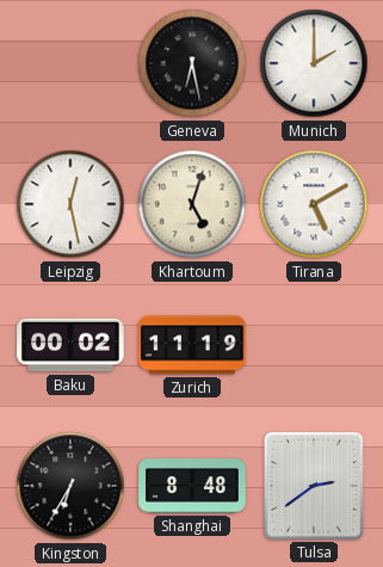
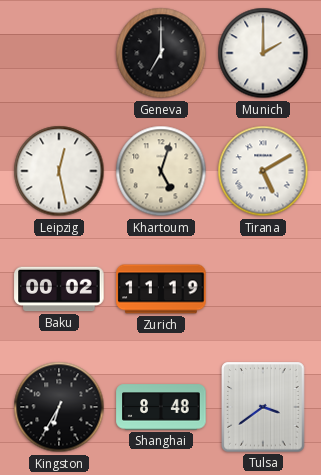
Geneva: 6:28 -> 7:00
Tulsa: 2:39 -> 3:39
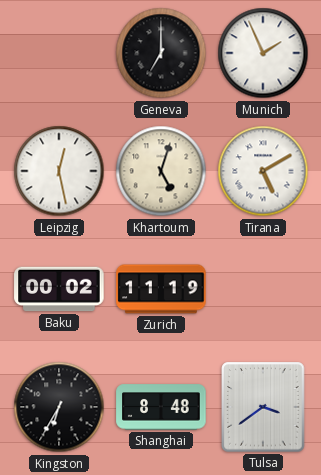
Munich: 2:00 -> 1:56
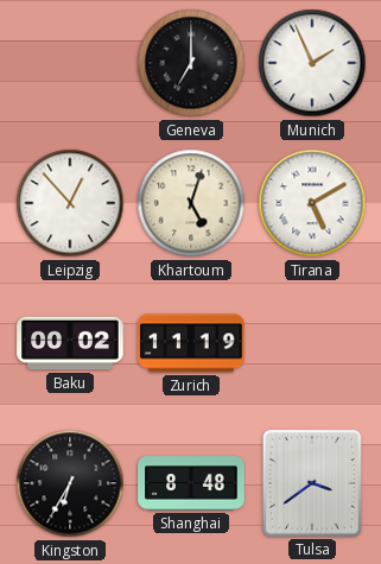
Leipzig: 12:28 -> 12:53
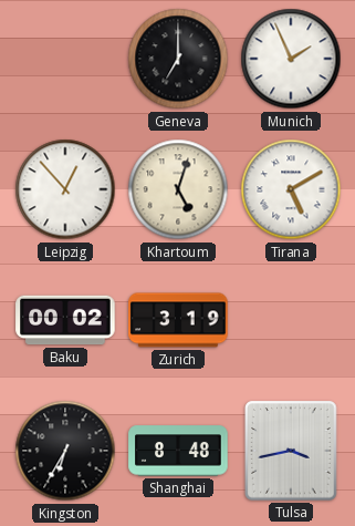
Zurich: 11:19 -> 3:19
Tulsa: 3:39 -> 3:43
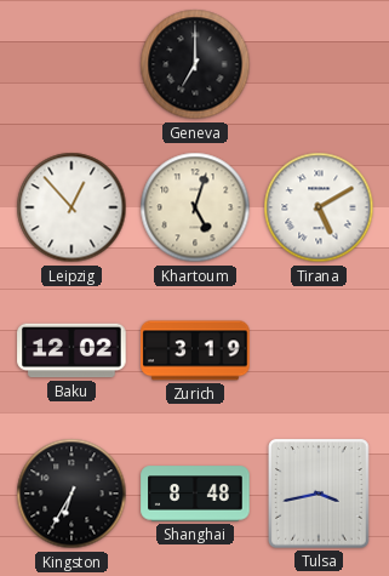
Munich: 1:56 -> none
Baku: 00:02 -> 12:02
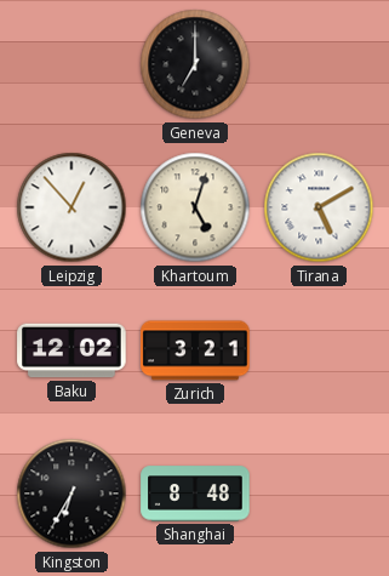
Zurich: 3:19 -> 3:21
Tulsa: 3:43 -> none
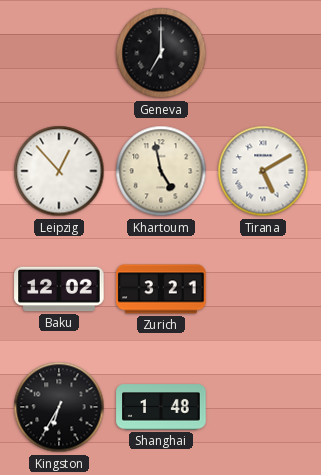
Khartoum: 5:03 -> 4:58
Shanghai: 8:48 -> 1:48
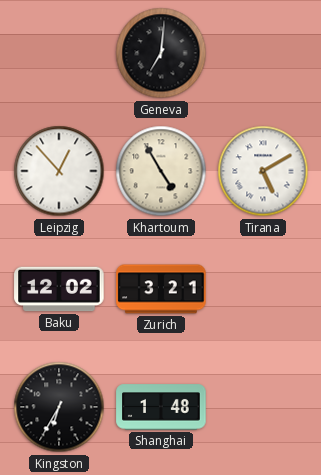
Geneva: 7:00 -> 7:01
Khartoum: 4:58 -> 4:55
